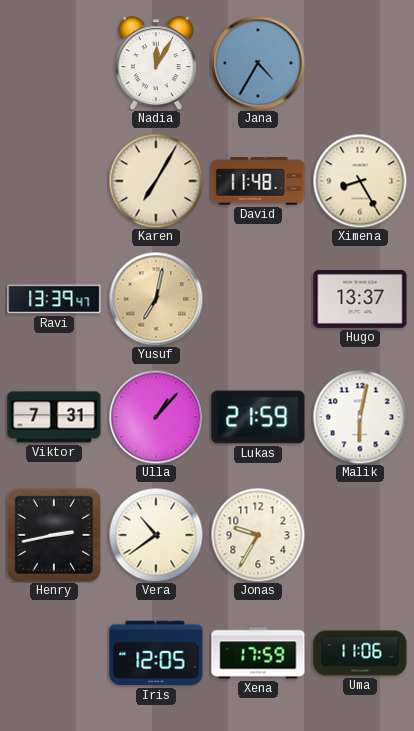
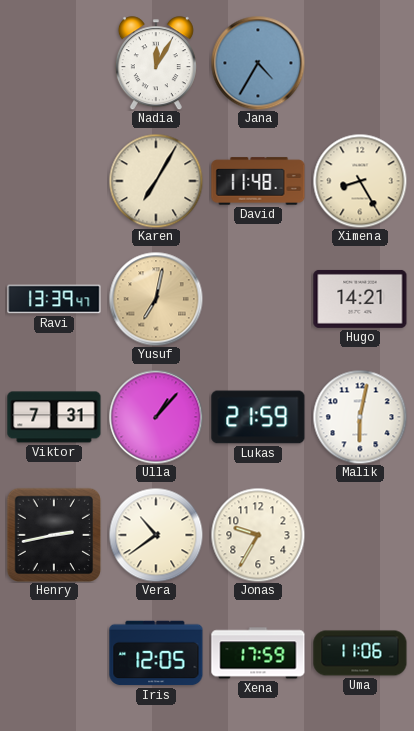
Hugo: 13:37 -> 14:21
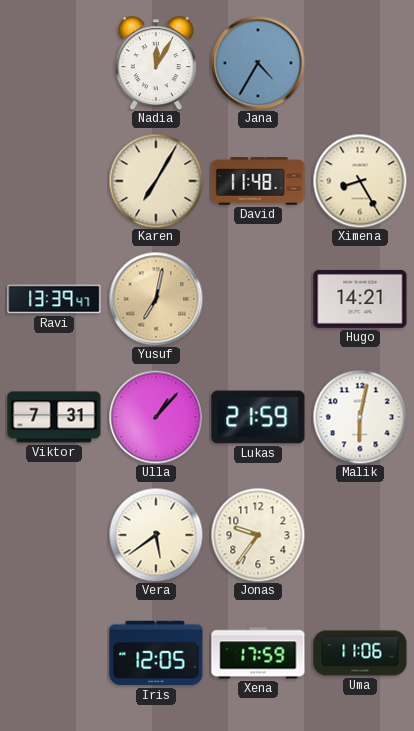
Henry: 2:43 -> none
Vera: 10:39 -> 5:39
Jonas: 9:35 -> 9:36
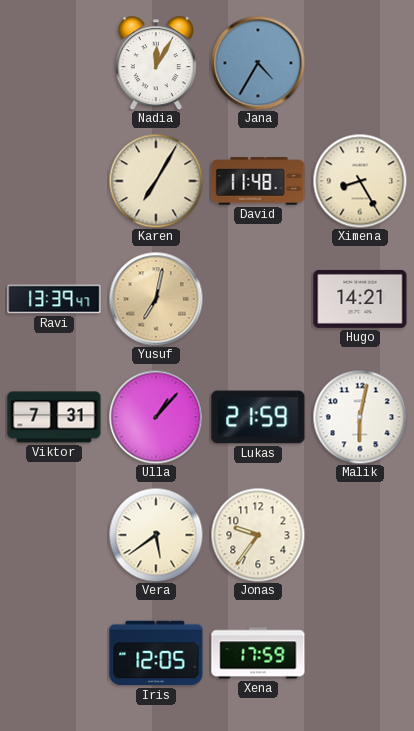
Uma: 11:06 -> none
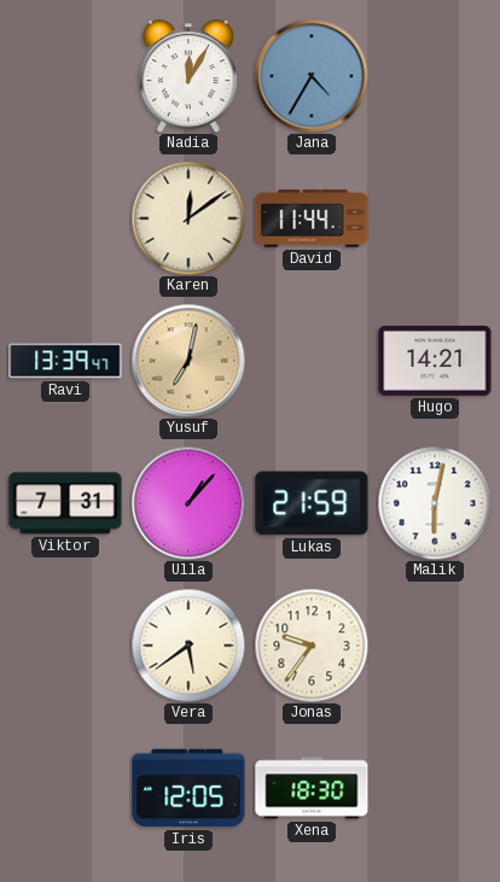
Karen: 7:05 -> 12:09
David: 11:48 -> 11:44
Ximena: 8:25 -> none
Xena: 17:59 -> 18:30
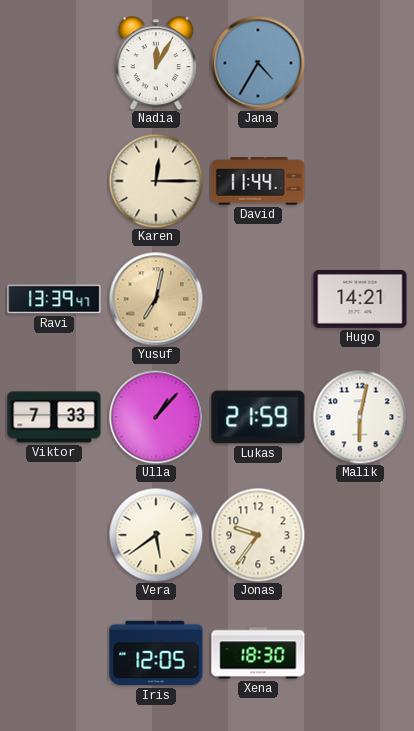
Karen: 12:09 -> 12:15
Viktor: 7:31 -> 7:33
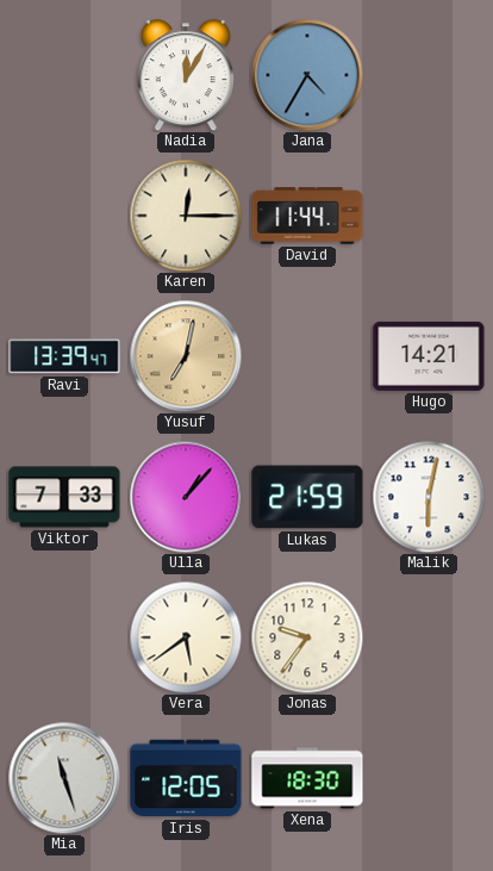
Mia: none -> 11:27
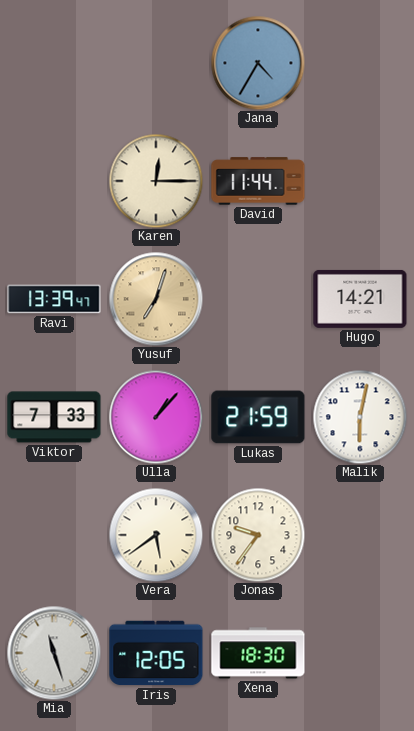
Nadia: 12:05 -> none
Yusuf: 7:02 -> 7:03
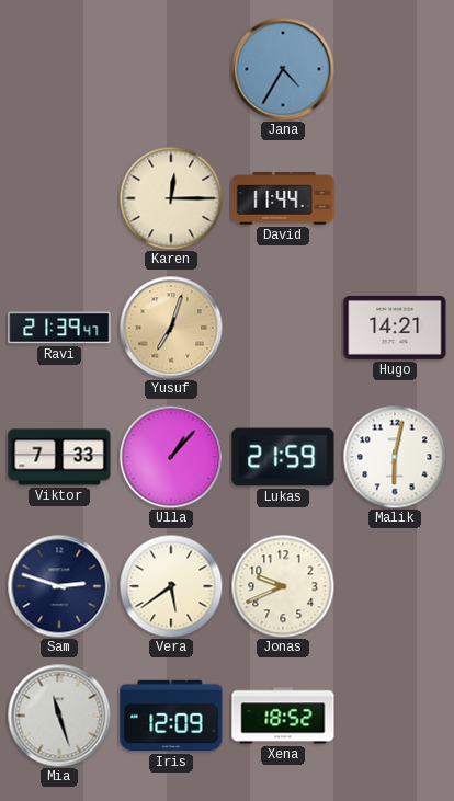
Ravi: 13:39 -> 21:39
Sam: none -> 2:48
Jonas: 9:36 -> 9:41
Iris: 12:05 -> 12:09
Xena: 18:30 -> 18:52
